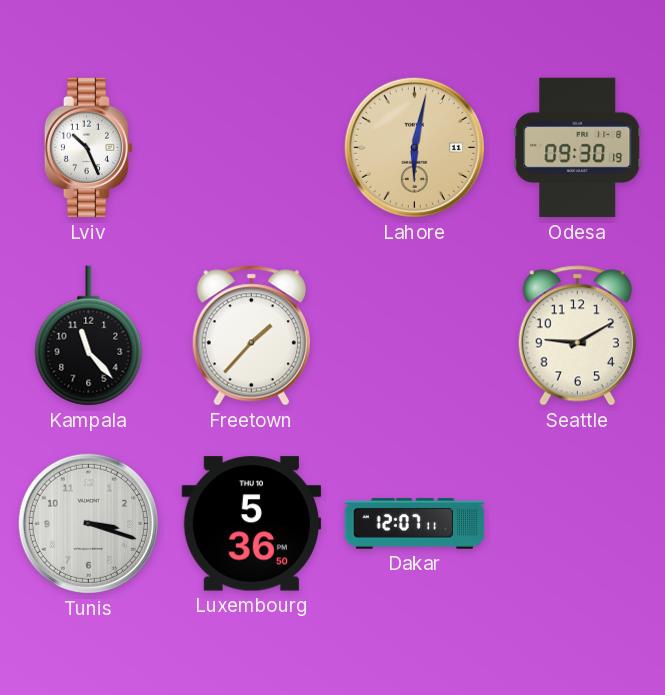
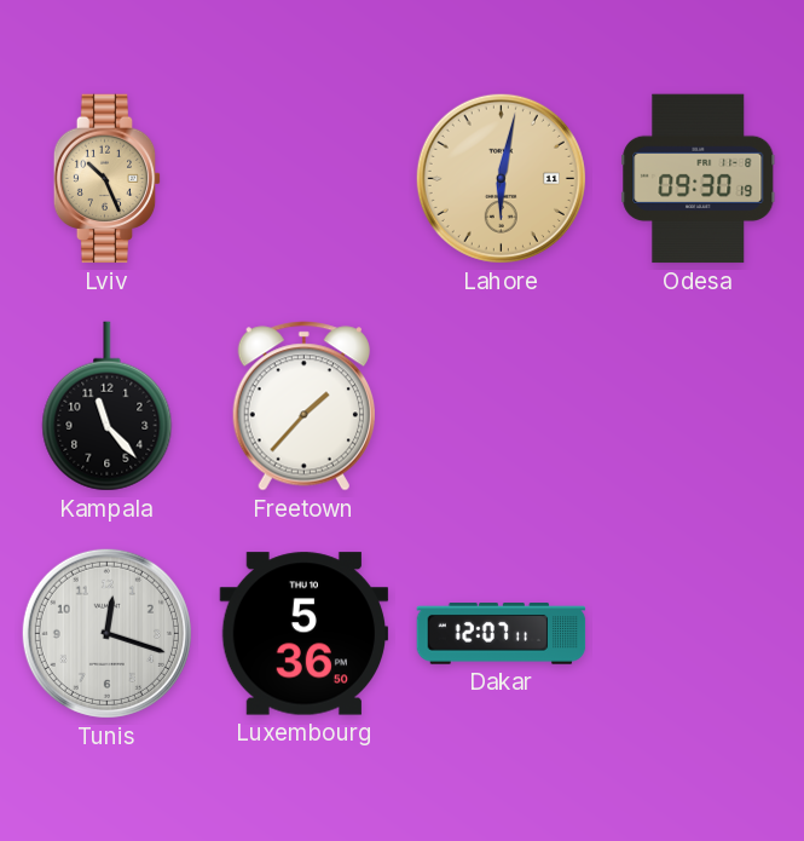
Lviv dial: white -> champagne
Seattle: 9:10 -> none
Tunis: 3:18 -> 12:18
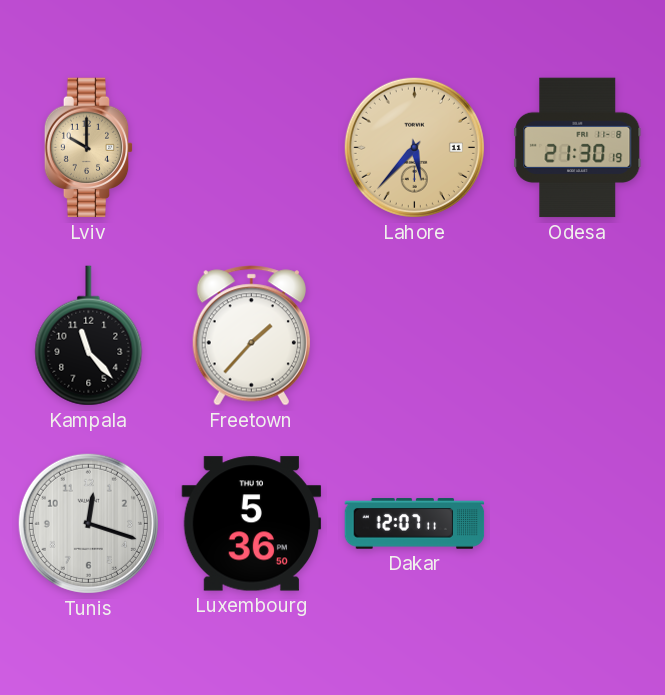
Lviv: 10:26 -> 10:00
Lahore: 6:02 -> 5:37
Odesa: 09:30 -> 21:30
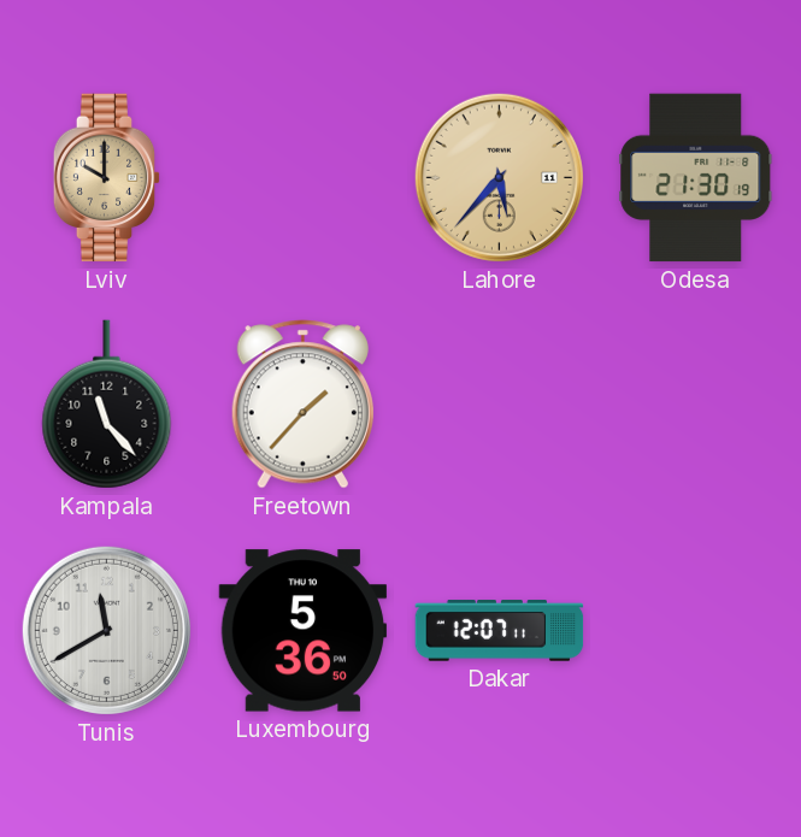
Tunis: 12:18 -> 11:40
